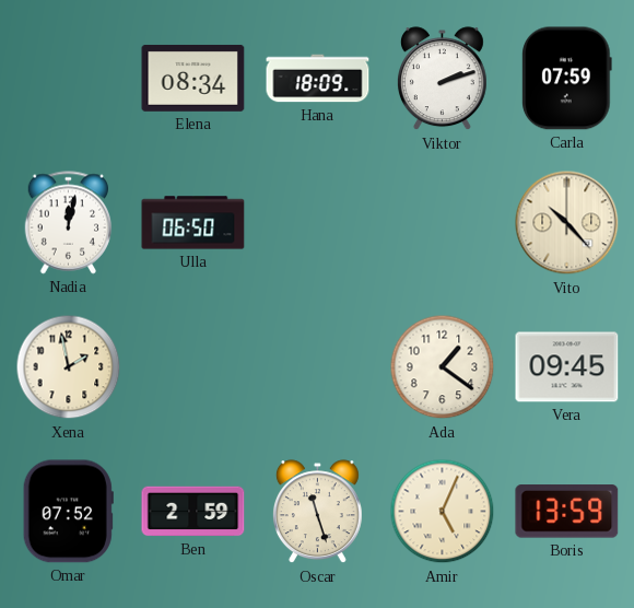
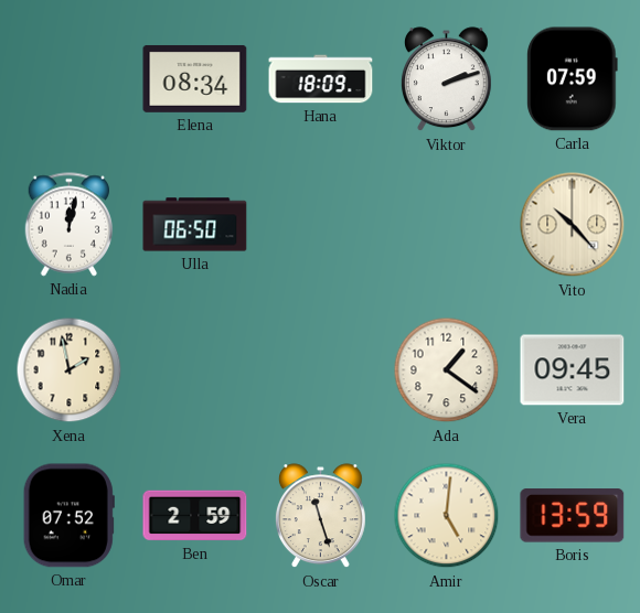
Amir: 5:04 -> 5:01
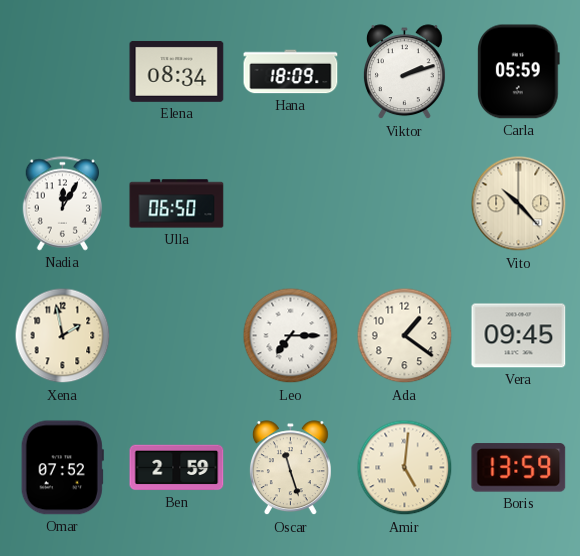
Carla: 07:59 -> 05:59
Nadia: 12:02 -> 12:05
Leo: none -> 7:15
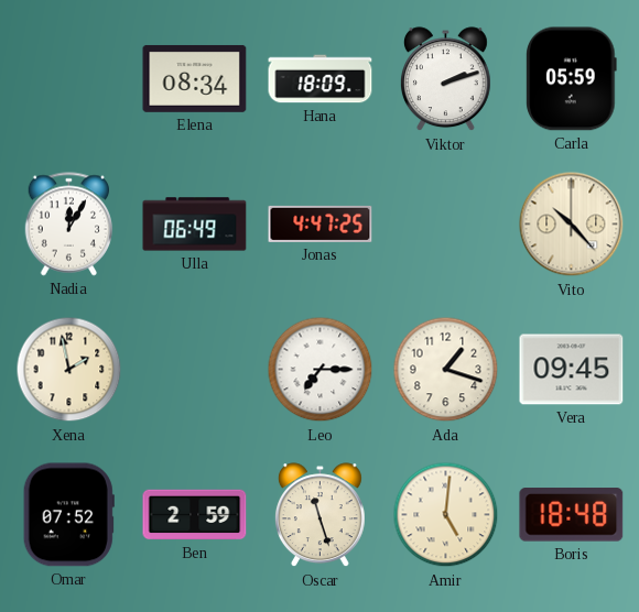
Ulla: 06:50 -> 06:49
Jonas: none -> 4:47
Ada: 1:21 -> 1:18
Boris: 13:59 -> 18:48
